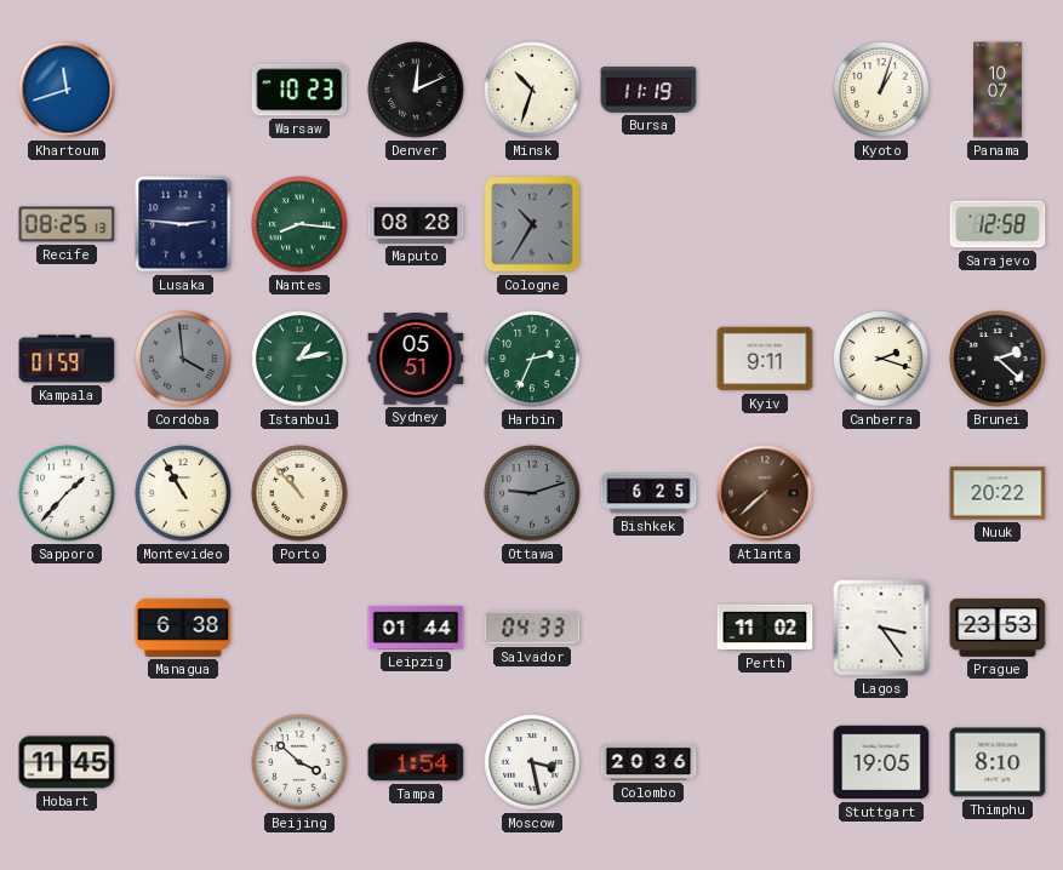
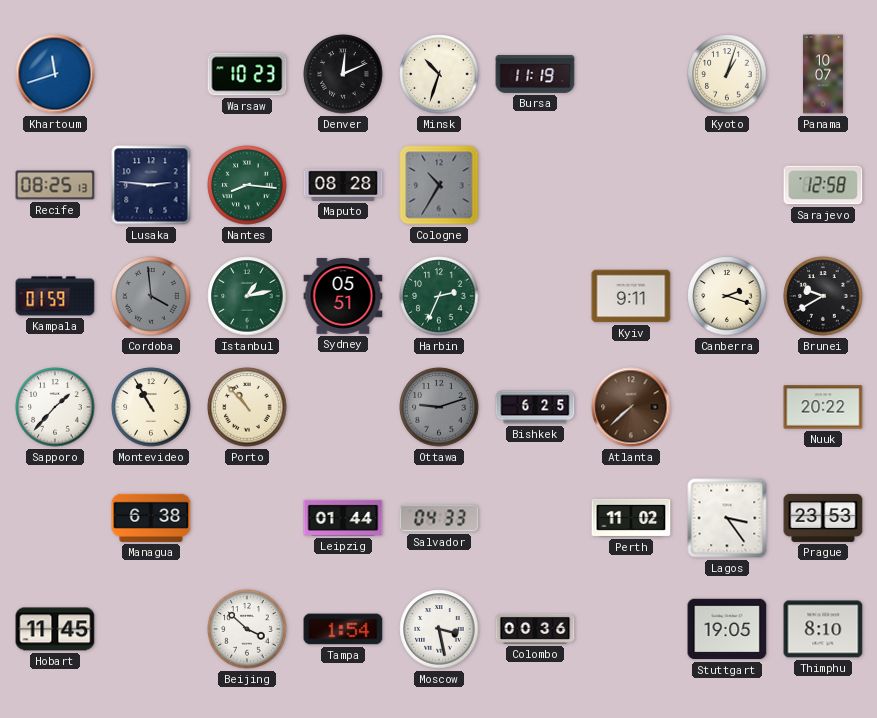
Brunei: 2:22 -> 9:40
Colombo: 20:36 -> 00:36
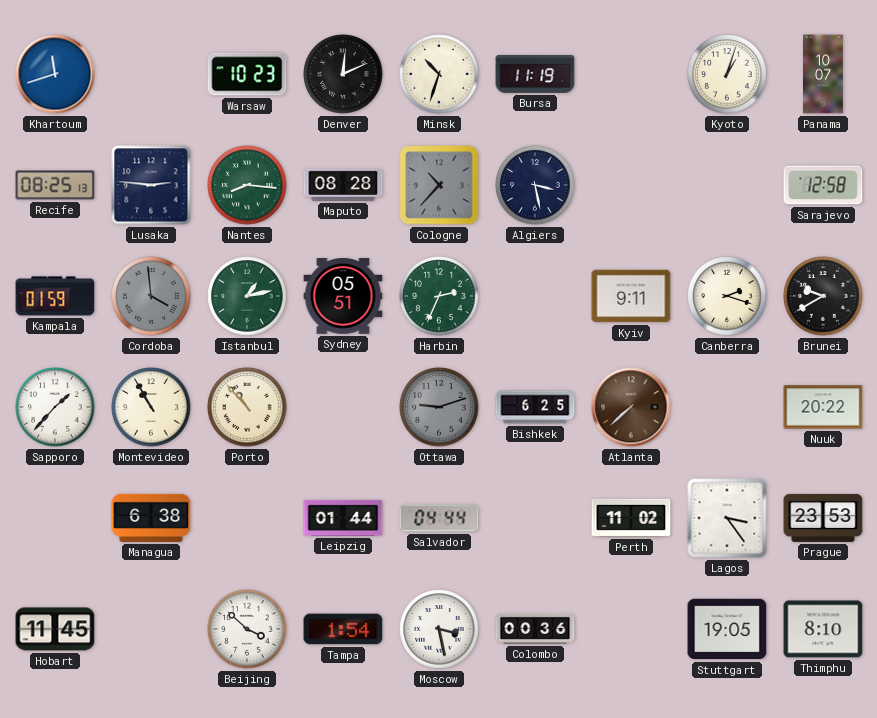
Cologne: 10:35 -> 10:37
Algiers: none -> 3:28
Salvador: 04:33 -> 04:44
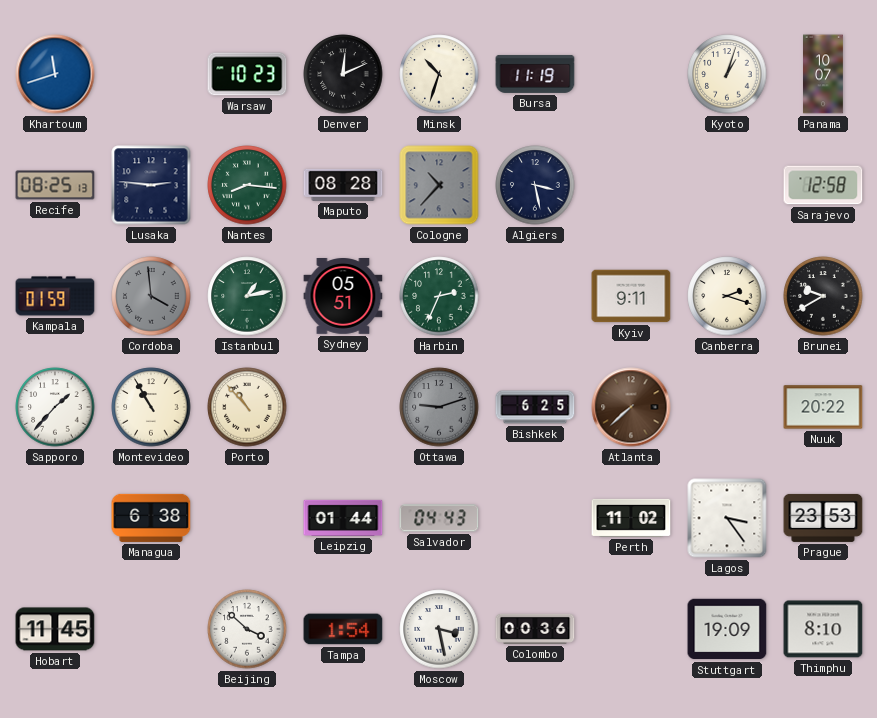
Salvador: 04:44 -> 04:43
Stuttgart: 19:05 -> 19:09
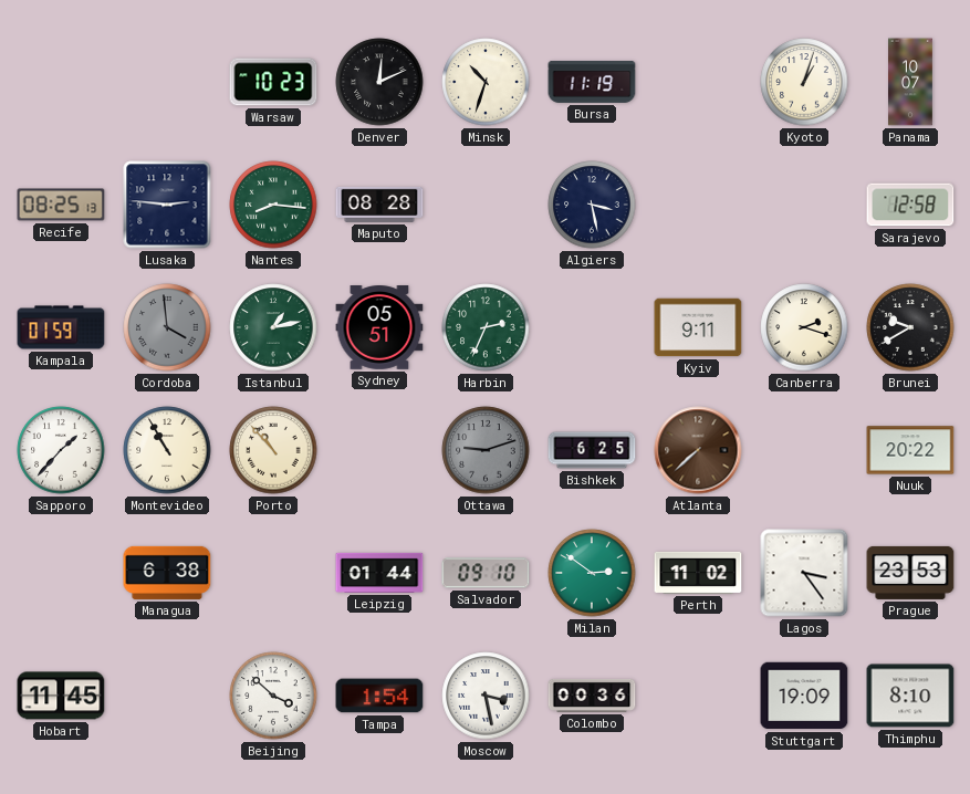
Khartoum: 11:42 -> none
Cologne: 10:37 -> none
Salvador: 04:43 -> 09:10
Milan: none -> 2:51
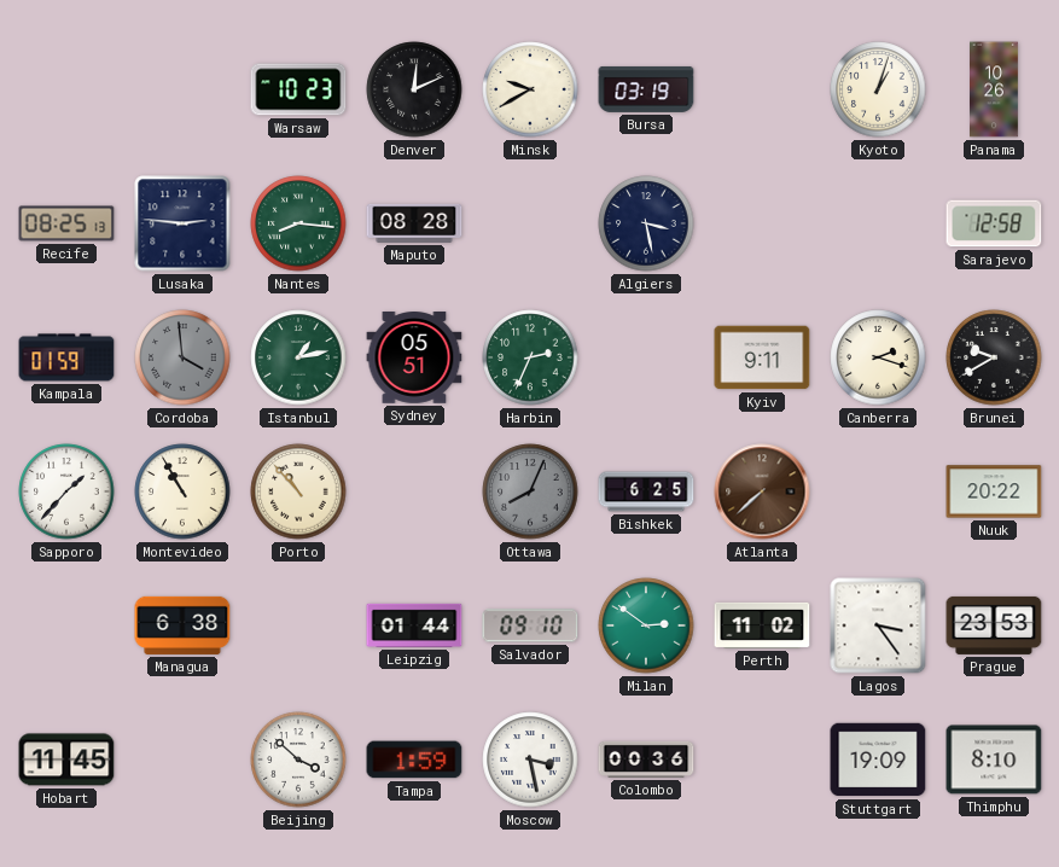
Minsk: 10:33 -> 9:40
Bursa: 11:19 -> 03:19
Panama: 10:07 -> 10:26
Ottawa: 9:12 -> 8:04
Tampa: 1:54 -> 1:59
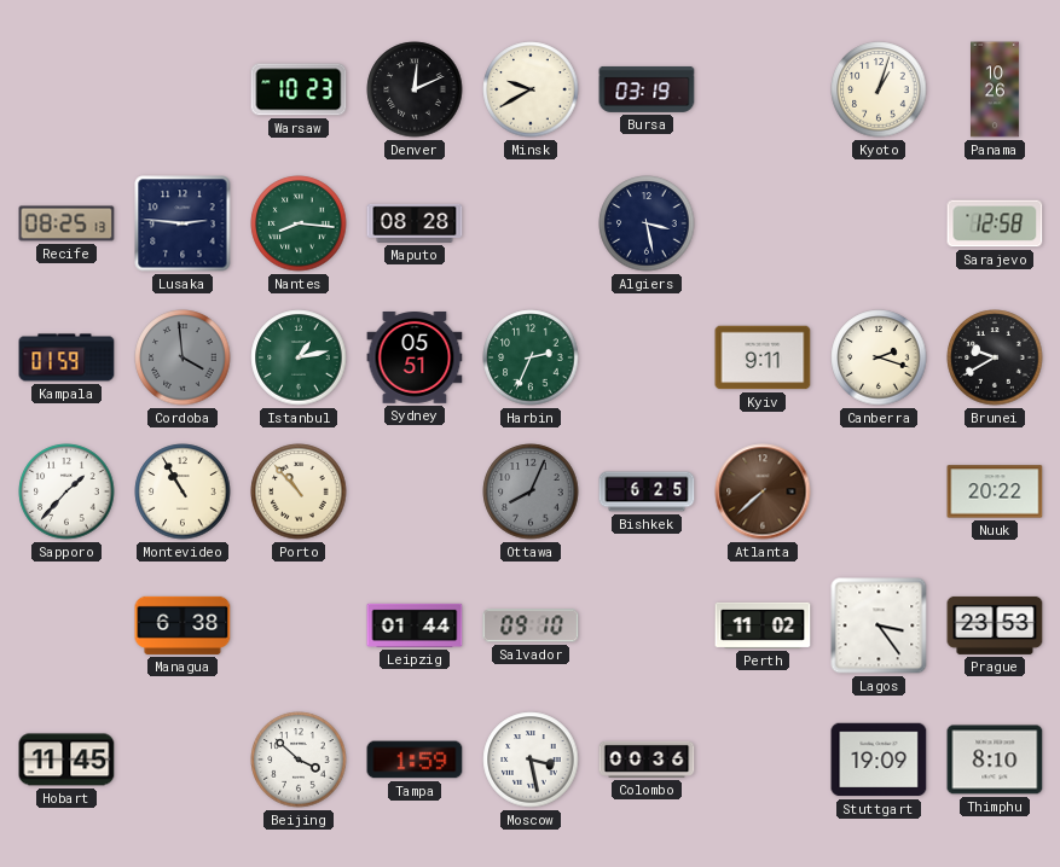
Milan: 2:51 -> none
